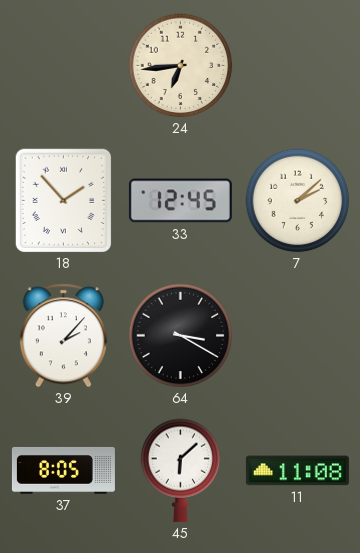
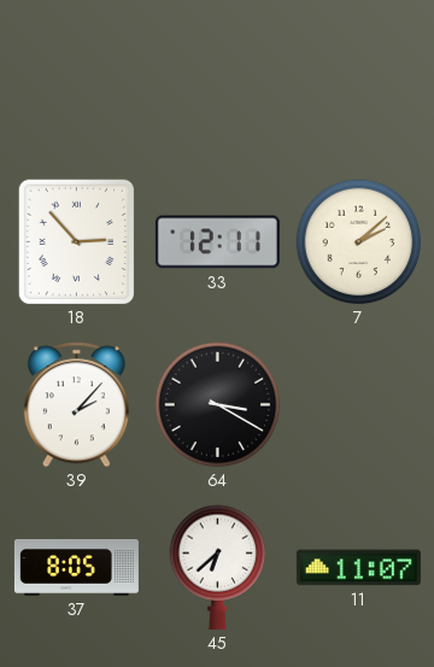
24: 6:44 -> none
18: 1:53 -> 2:53
33: 12:45 -> 12:11
45: 6:08 -> 6:38
11: 11:08 -> 11:07
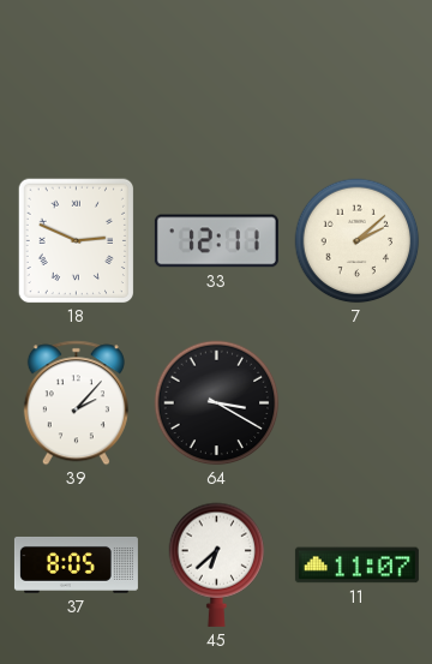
18: 2:53 -> 2:49
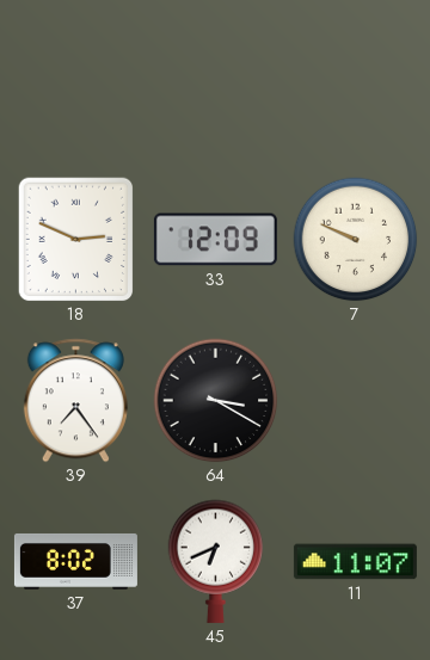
33: 12:11 -> 12:09
7: 2:08 -> 9:49
39: 2:07 -> 7:24
37: 8:05 -> 8:02
45: 6:38 -> 6:41
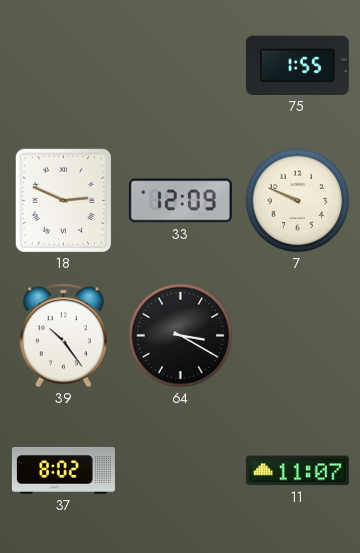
75: none -> 1:55
39: 7:24 -> 10:24
45: 6:41 -> none
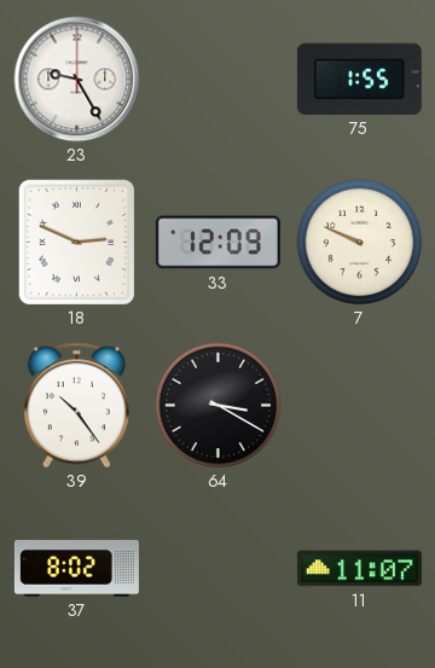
23: none -> 9:25
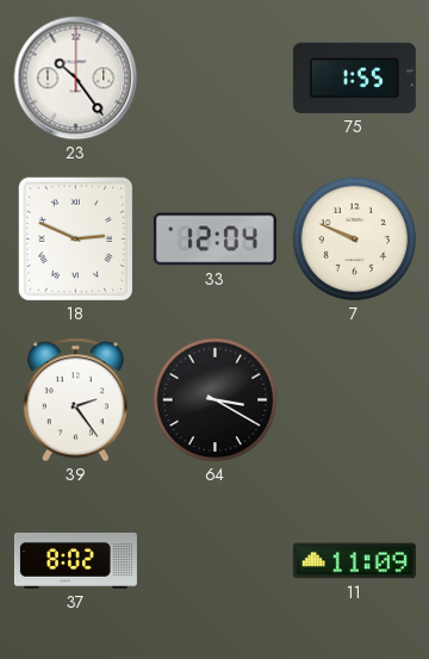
23: 9:25 -> 10:24
33: 12:09 -> 12:04
39: 10:24 -> 2:24
11: 11:07 -> 11:09
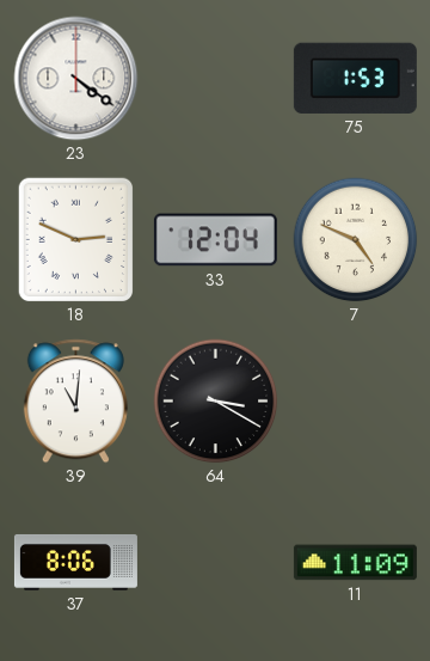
23: 10:24 -> 4:21
75: 1:55 -> 1:53
7: 9:49 -> 4:49
39: 2:24 -> 11:01
37: 8:02 -> 8:06
